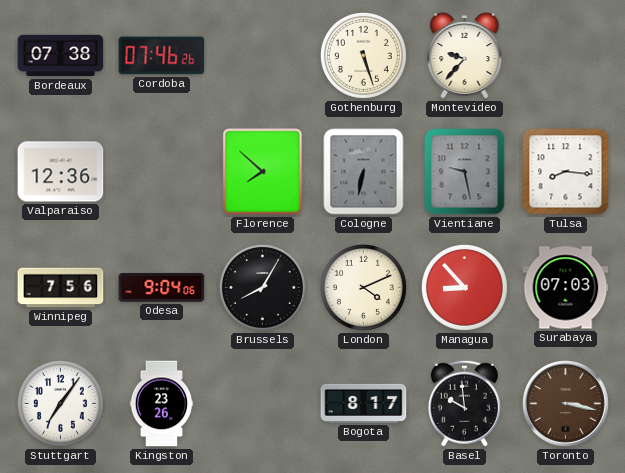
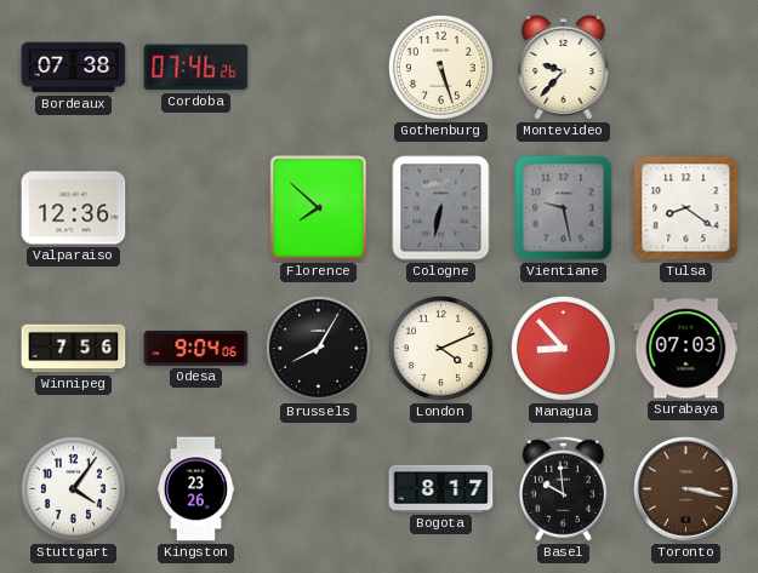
Tulsa: 8:16 -> 8:21
Stuttgart: 7:06 -> 4:06
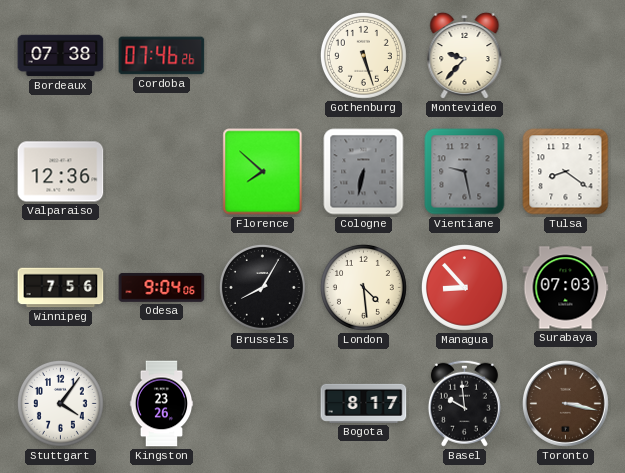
London: 4:11 -> 4:29
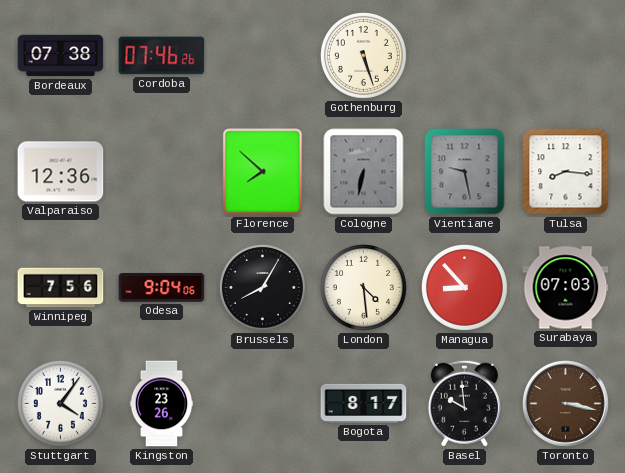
Montevideo: 9:37 -> none
Tulsa: 8:21 -> 8:16
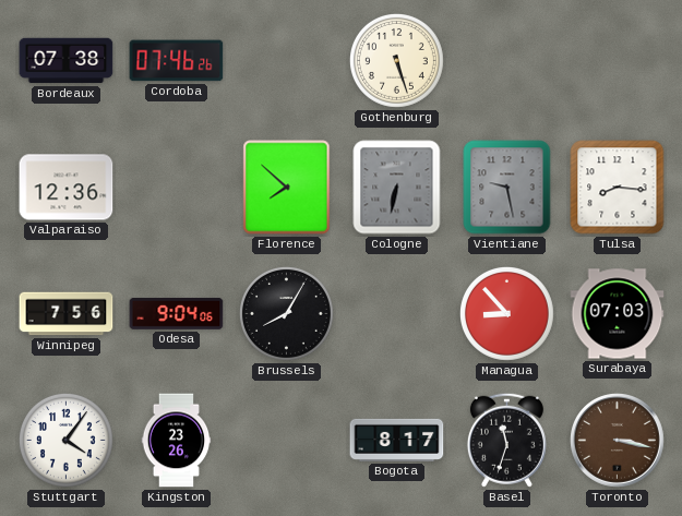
London: 4:29 -> none
Basel: 9:59 -> 11:33
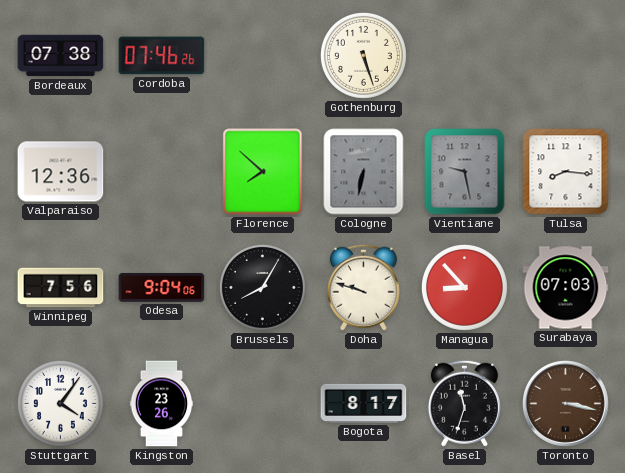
Doha: none -> 9:48
